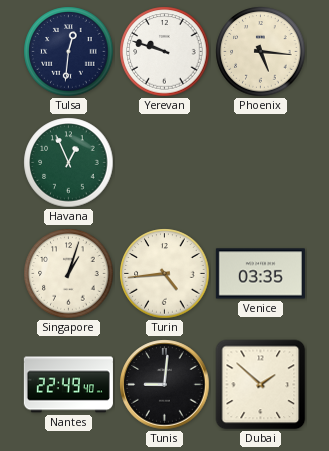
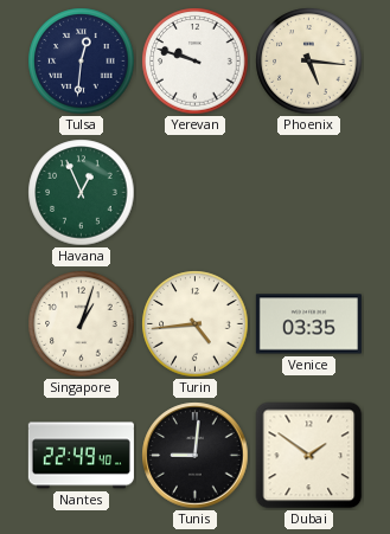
Dubai: 1:52 -> 1:51
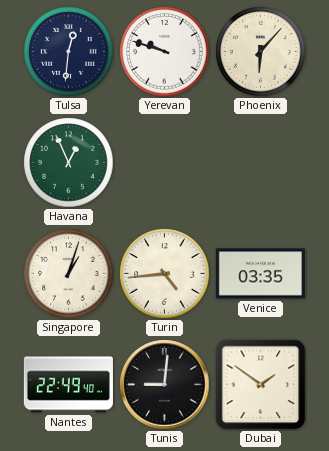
Phoenix: 5:16 -> 6:07
